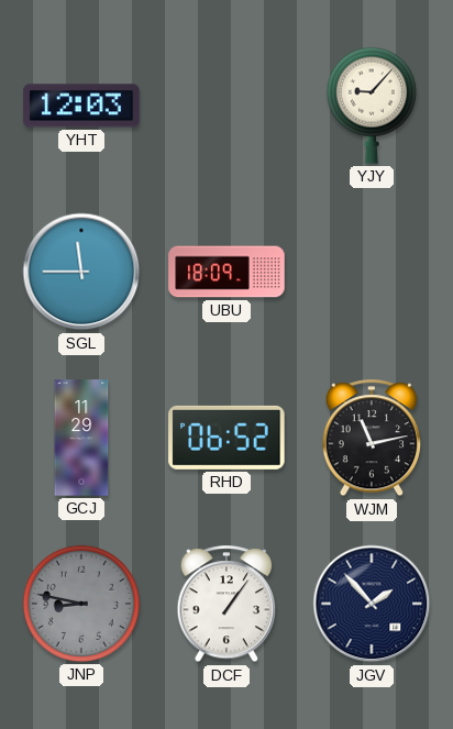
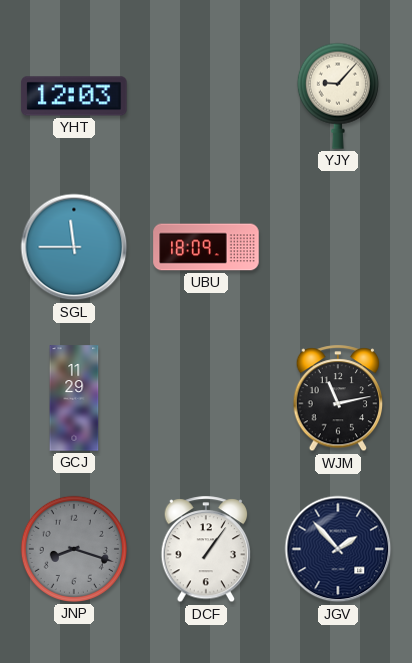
RHD: 06:52 -> none
JNP: 8:47 -> 8:18
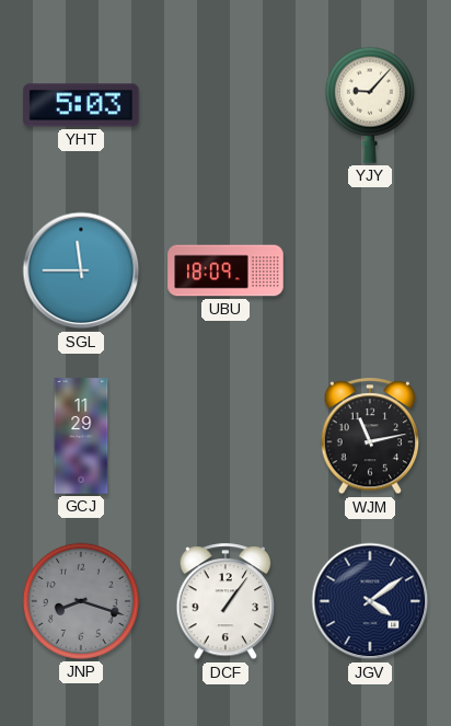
YHT: 12:03 -> 5:03
JGV: 1:53 -> 4:09
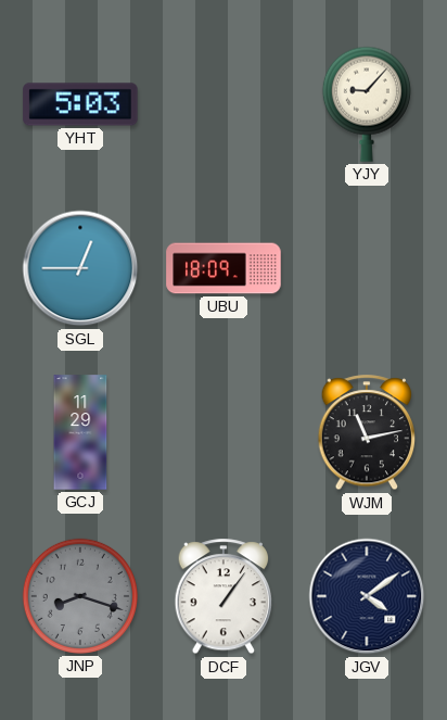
SGL: 11:45 -> 12:45
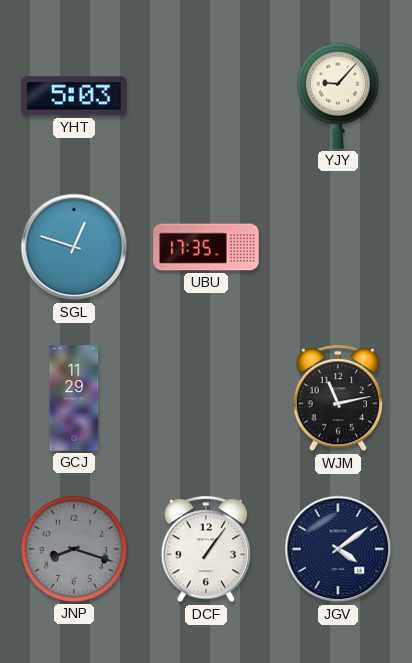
SGL: 12:45 -> 12:48
UBU: 18:09 -> 17:35
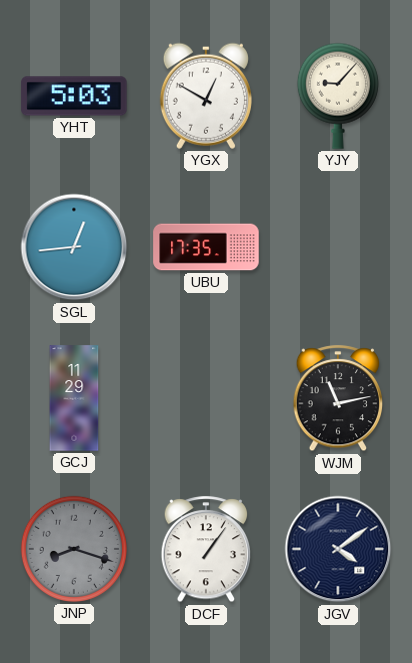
YGX: none -> 12:50
SGL: 12:48 -> 12:44
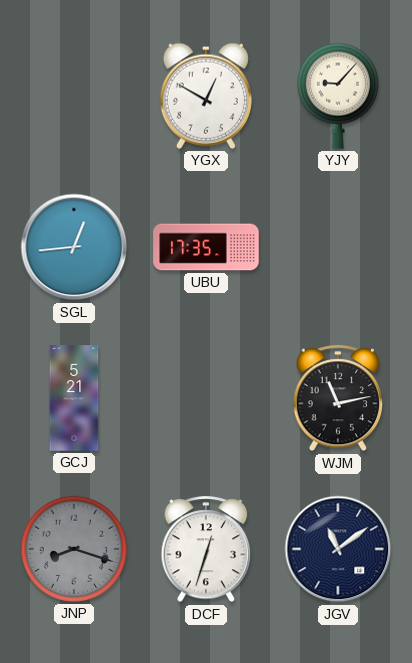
YHT: 5:03 -> none
GCJ: 11:29 -> 5:21
DCF: 1:06 -> 12:33
JGV: 4:09 -> 11:09
